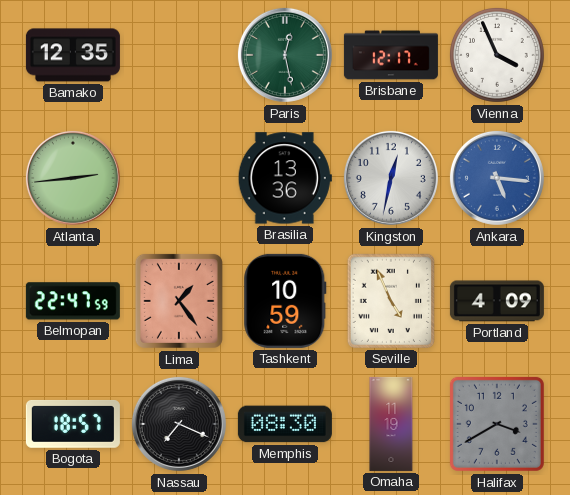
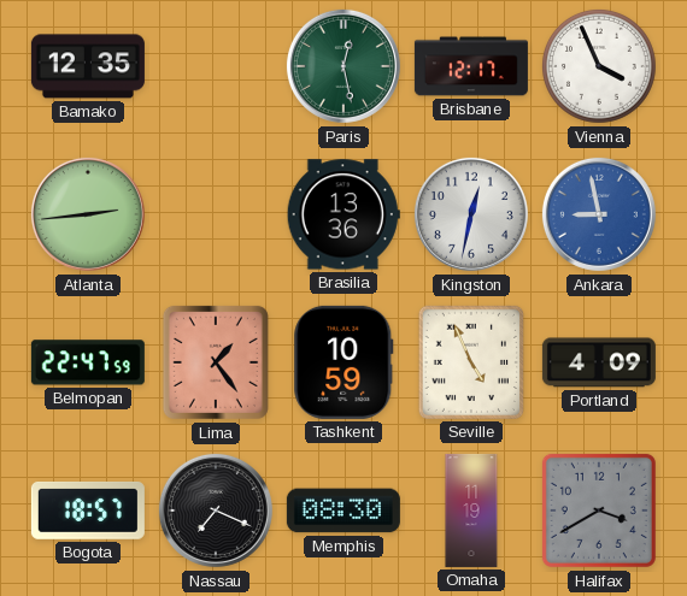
Ankara: 5:16 -> 8:58
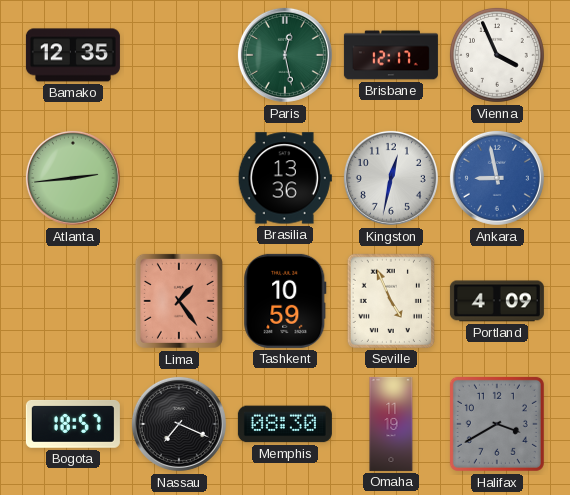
Belmopan: 22:47 -> none
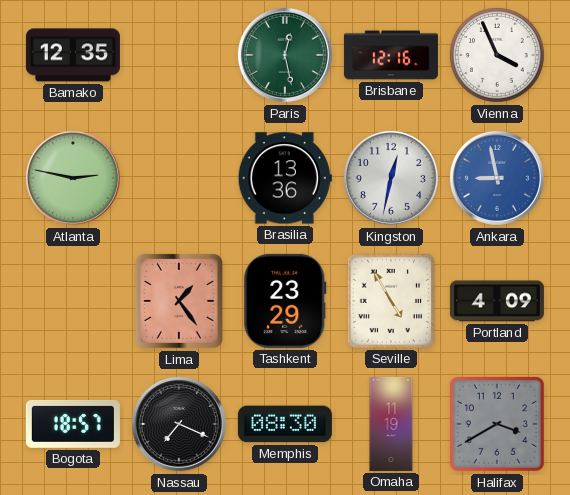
Brisbane: 12:17 -> 12:16
Atlanta: 2:44 -> 2:47
Tashkent: 10:59 -> 23:29
Seville: 4:56 -> 4:55
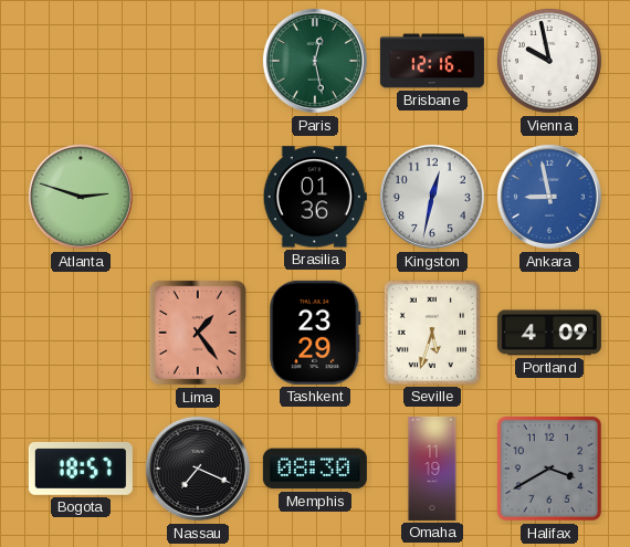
Bamako: 12:35 -> none
Vienna: 3:56 -> 9:58
Atlanta: 2:47 -> 2:48
Brasilia: 13:36 -> 01:36
Seville: 4:55 -> 5:33
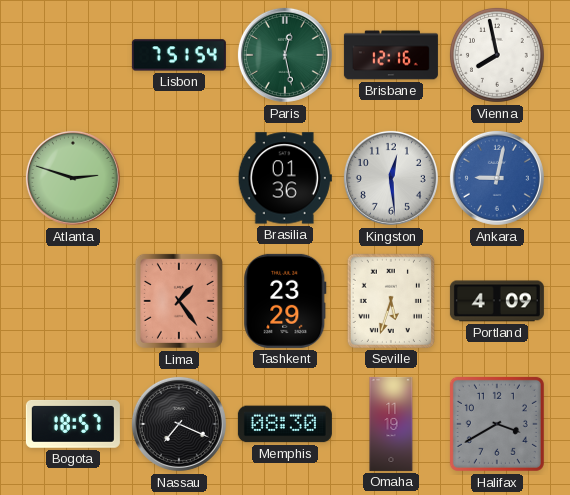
Lisbon: none -> 7:51
Vienna: 9:58 -> 7:58
Kingston: 12:32 -> 12:29
Ankara: 8:58 -> 9:02
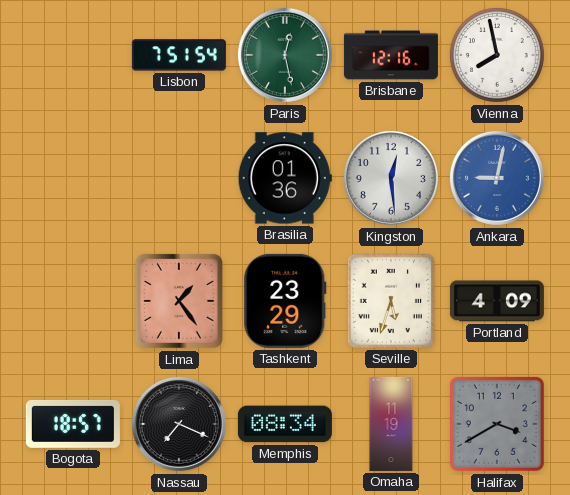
Atlanta: 2:48 -> none
Memphis: 08:30 -> 08:34
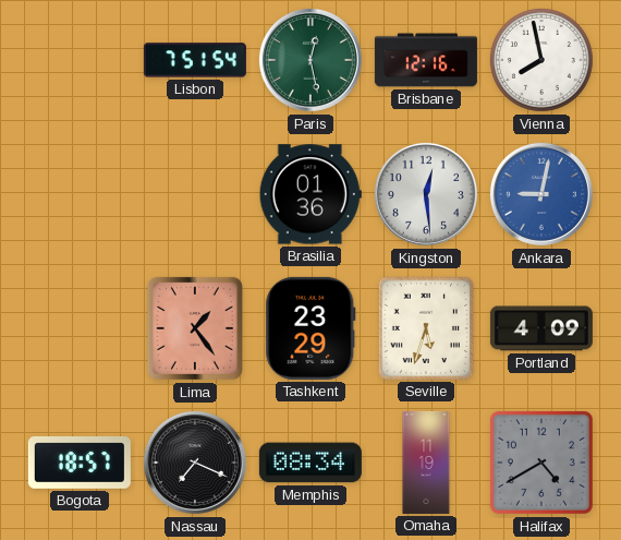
Halifax: 3:40 -> 4:40
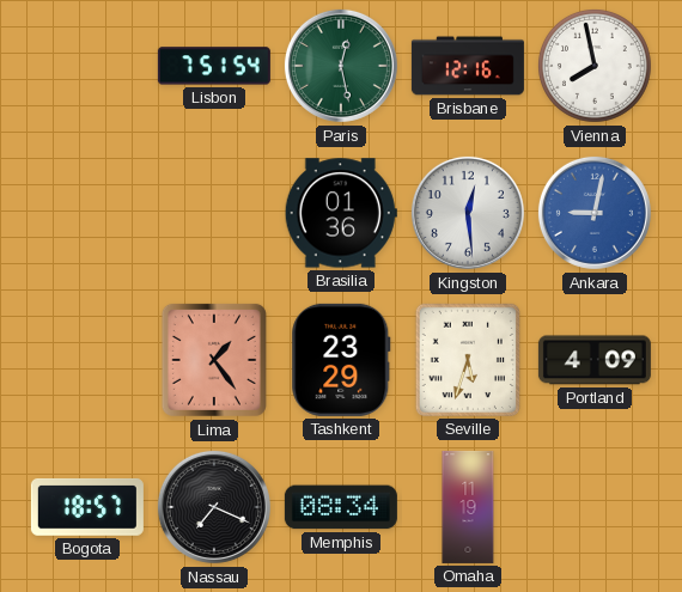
Halifax: 4:40 -> none
